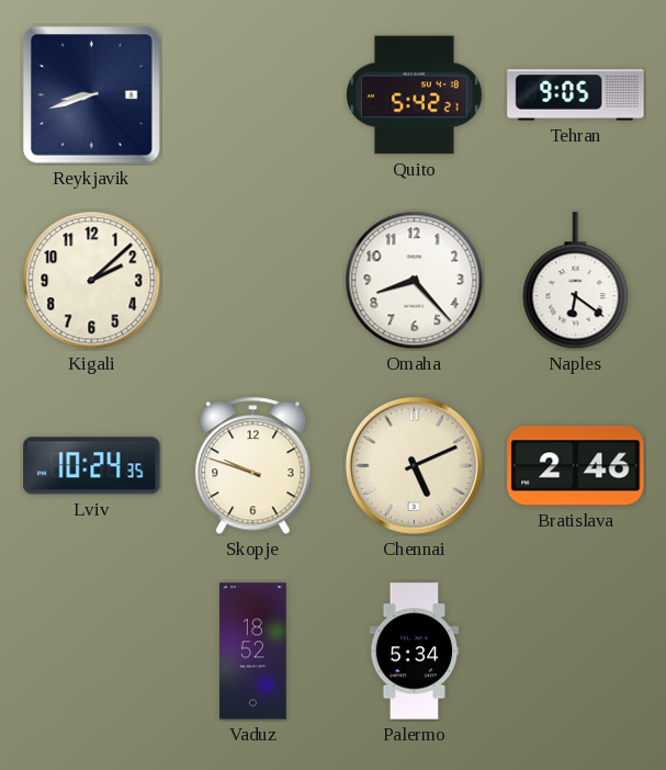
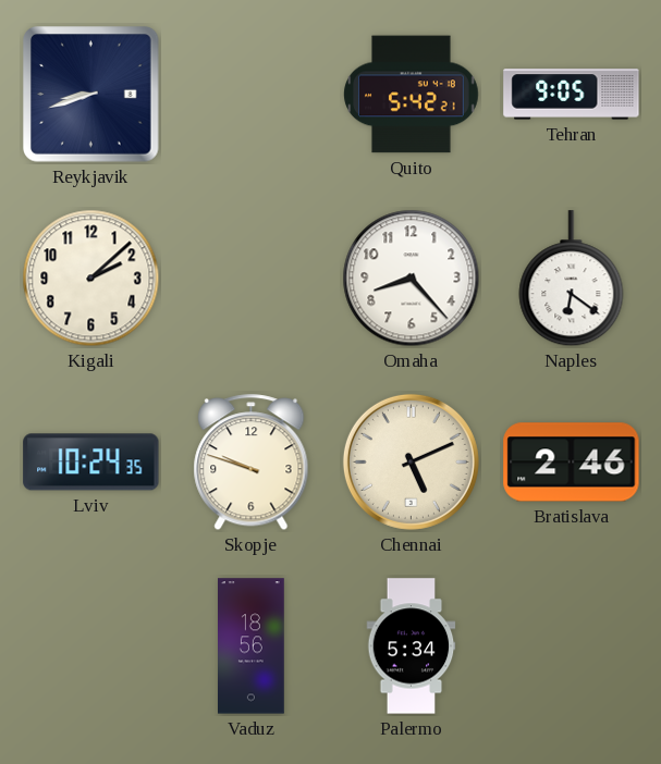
Vaduz: 18:52 -> 18:56
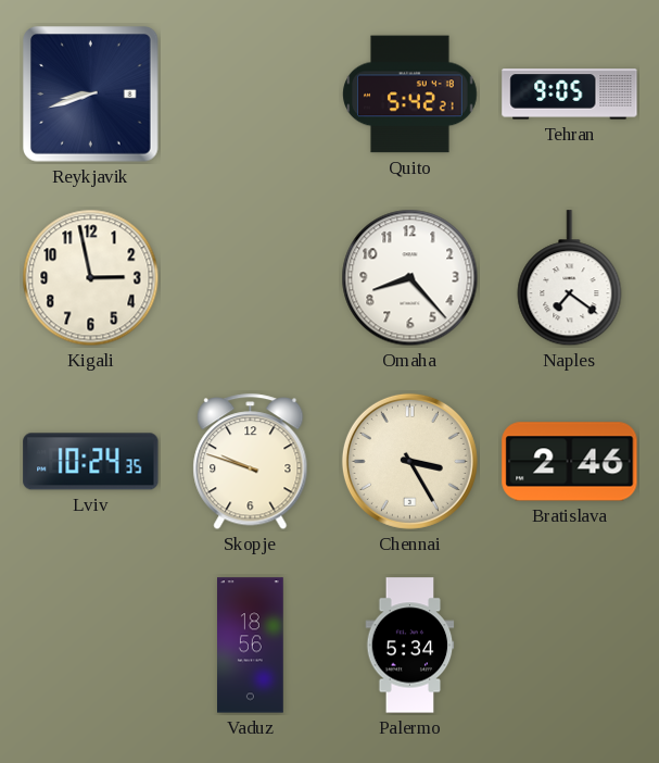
Kigali: 2:08 -> 2:58
Naples: 6:21 -> 7:21
Chennai: 5:11 -> 3:25
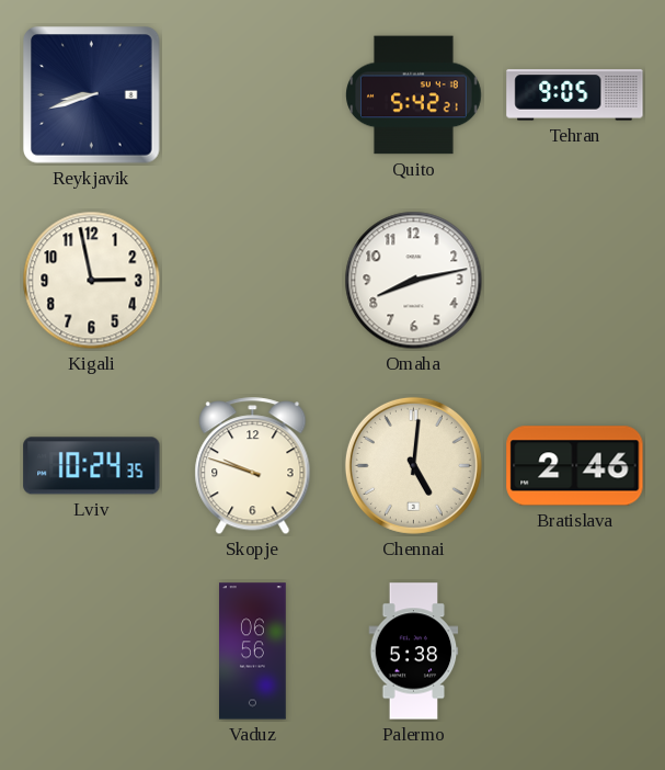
Omaha: 8:23 -> 8:13
Naples: 7:21 -> none
Chennai: 3:25 -> 5:01
Vaduz: 18:56 -> 06:56
Palermo: 5:34 -> 5:38
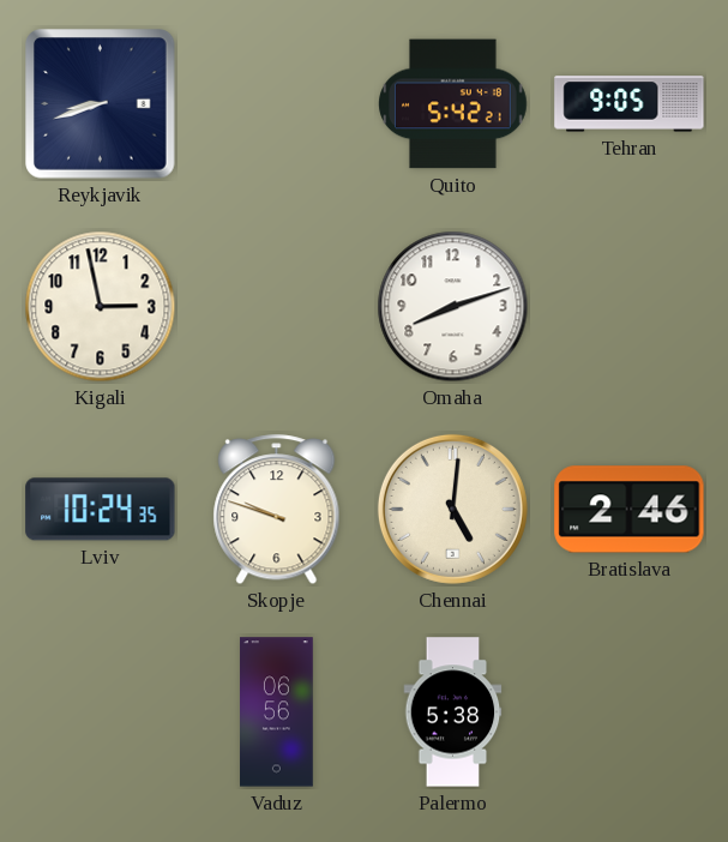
Omaha: 8:13 -> 8:12
